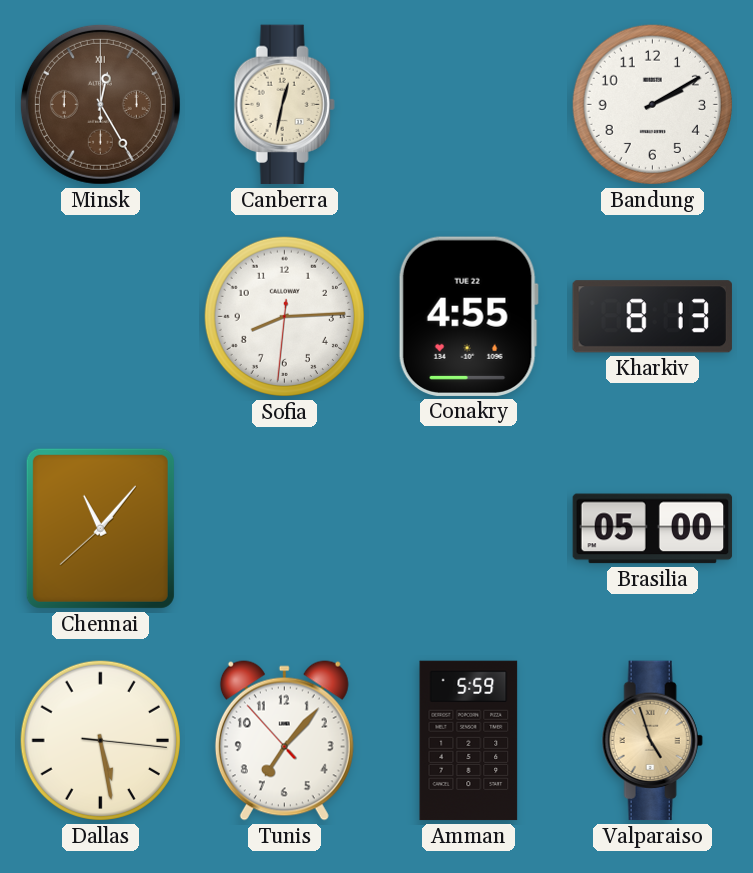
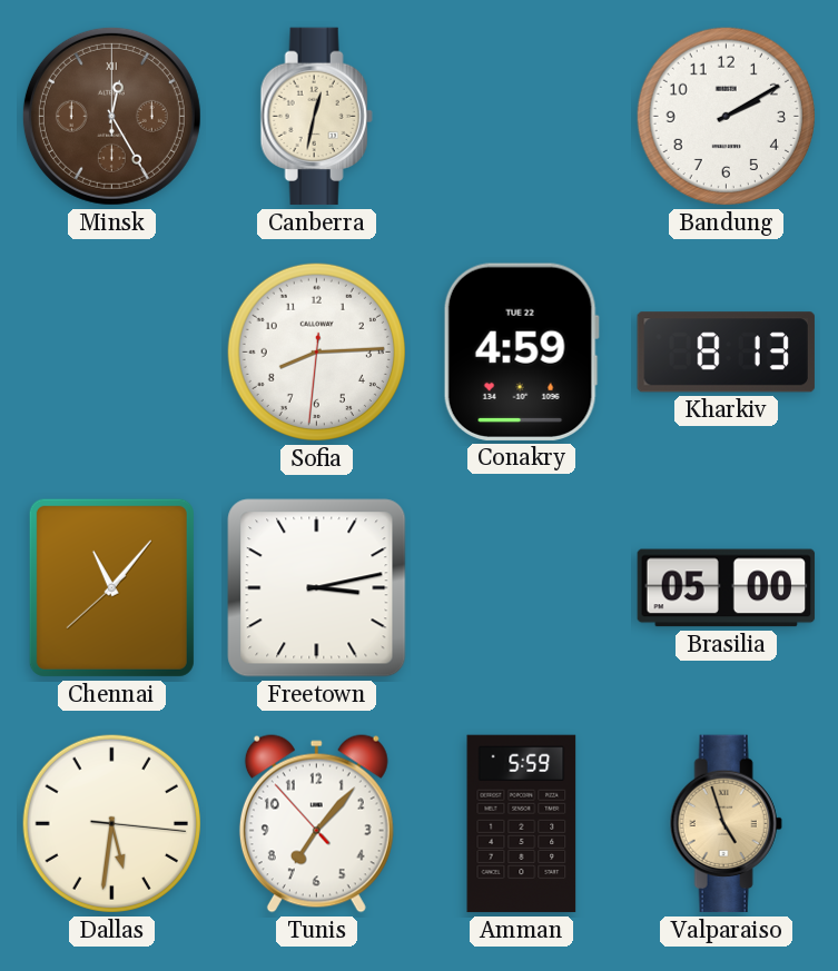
Conakry: 4:55 -> 4:59
Freetown: none -> 3:13
Dallas: 5:28 -> 5:31
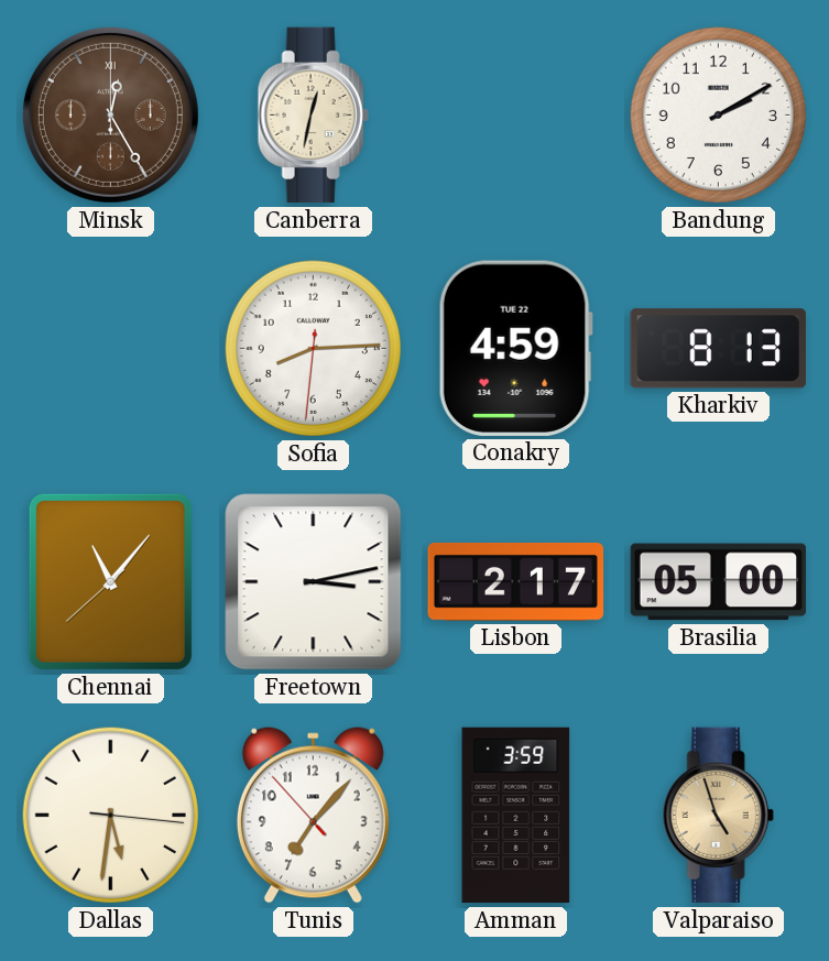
Lisbon: none -> 2:17
Amman: 5:59 -> 3:59
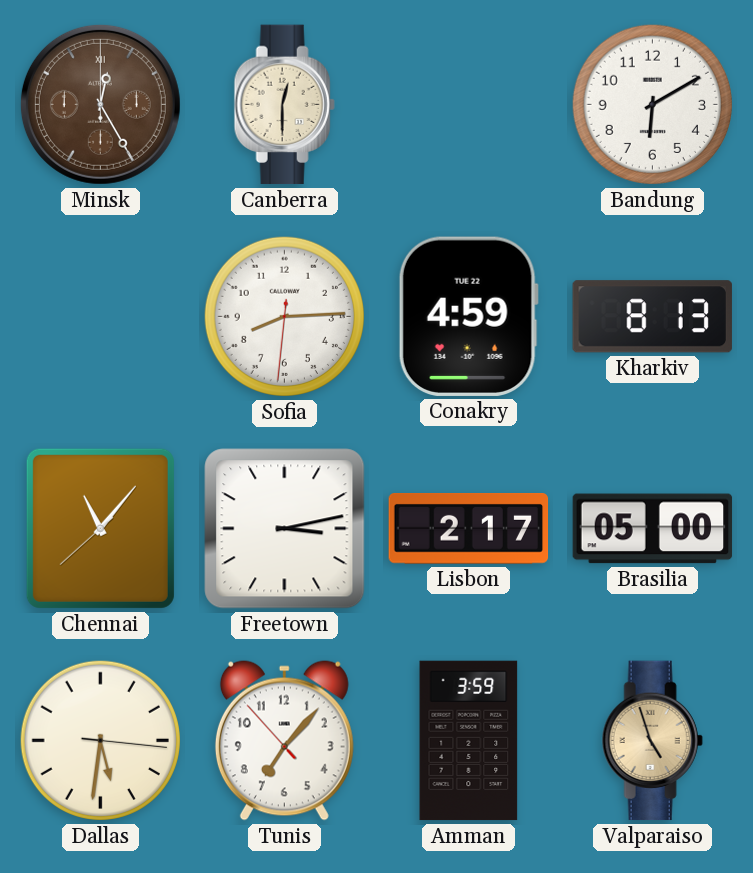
Canberra: 12:32 -> 12:30
Bandung: 2:10 -> 6:10
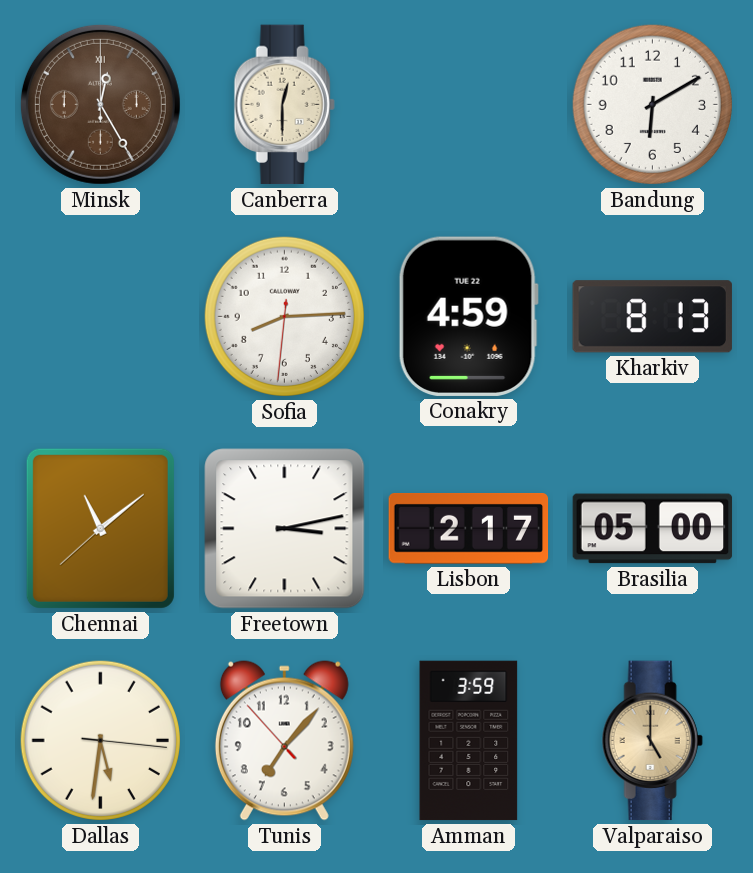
Chennai: 11:06 -> 11:08
Valparaiso: 4:57 -> 5:00
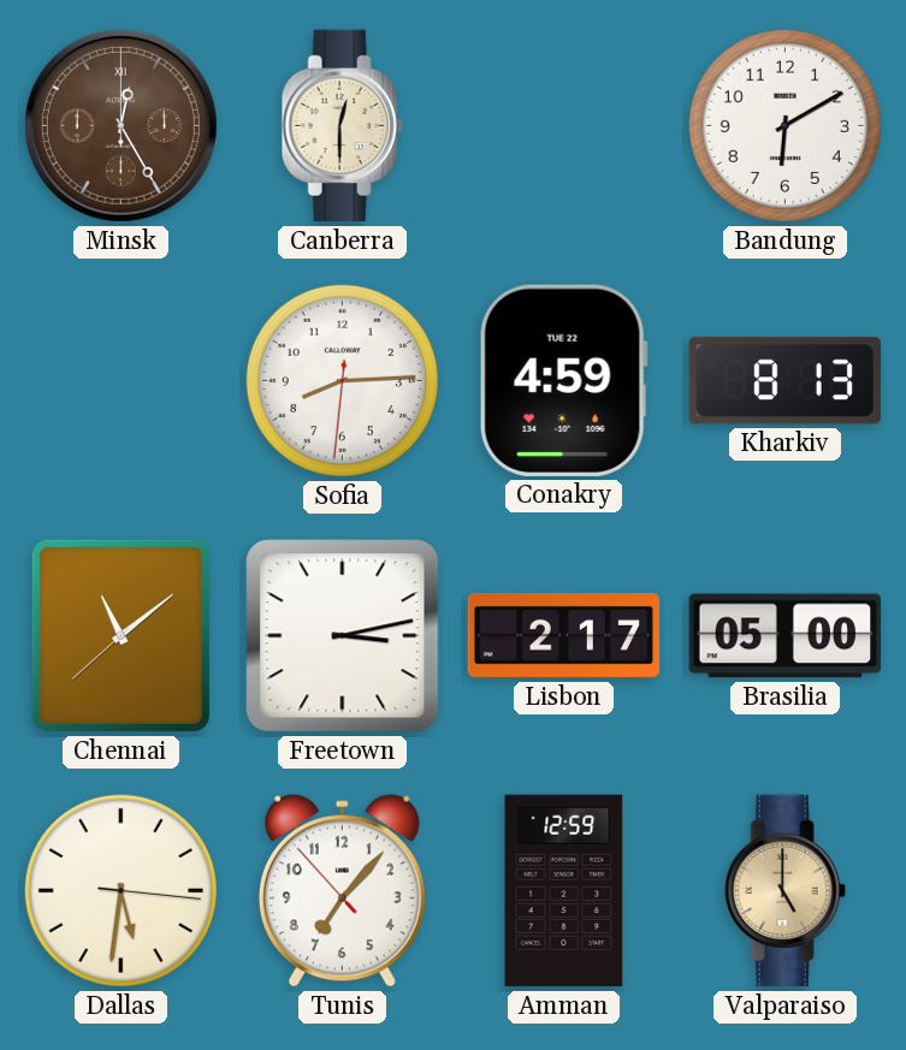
Amman: 3:59 -> 12:59
